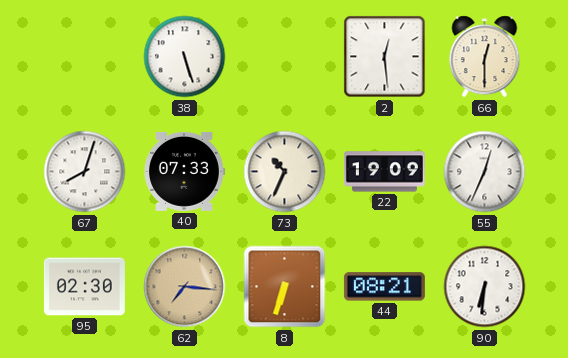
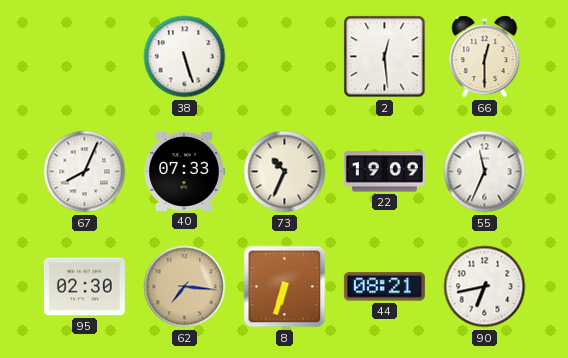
67: 8:03 -> 8:04
55: 12:34 -> 11:34
90: 6:31 -> 6:43
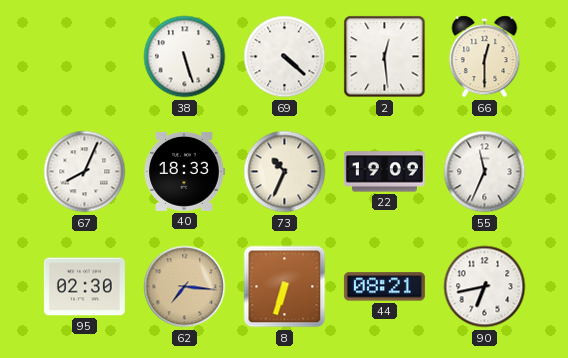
69: none -> 4:22
40: 07:33 -> 18:33
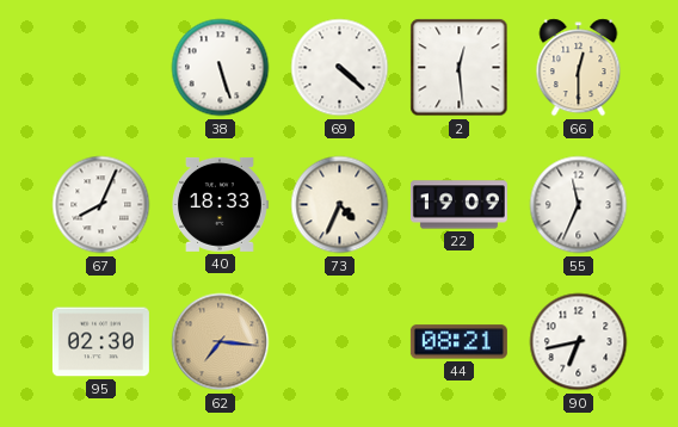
73: 10:34 -> 4:34
8: 6:33 -> none
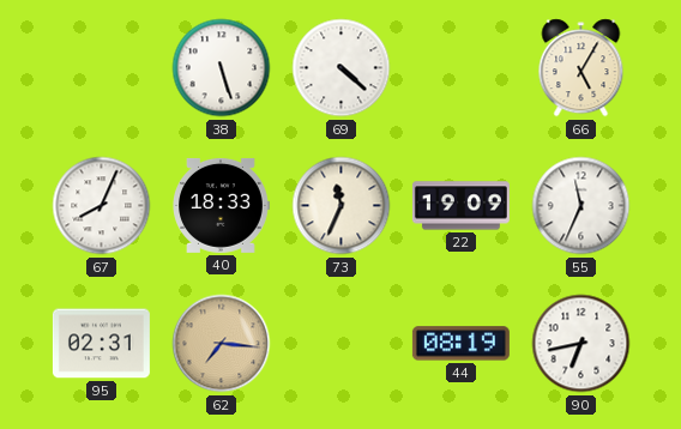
2: 12:29 -> none
66: 12:30 -> 5:05
73: 4:34 -> 11:34
95: 02:30 -> 02:31
44: 08:21 -> 08:19
